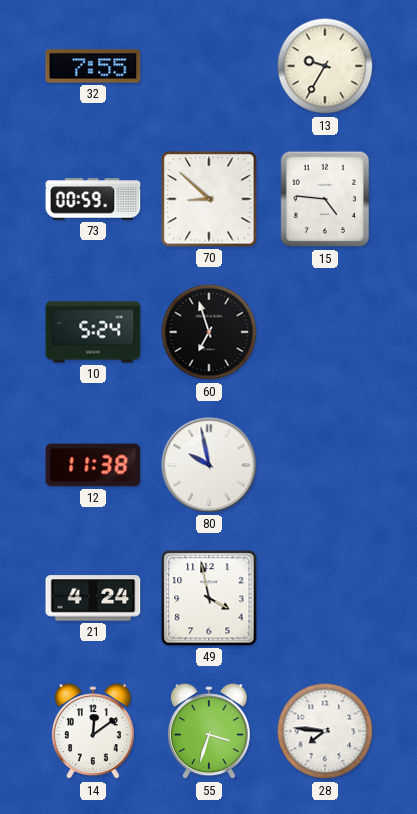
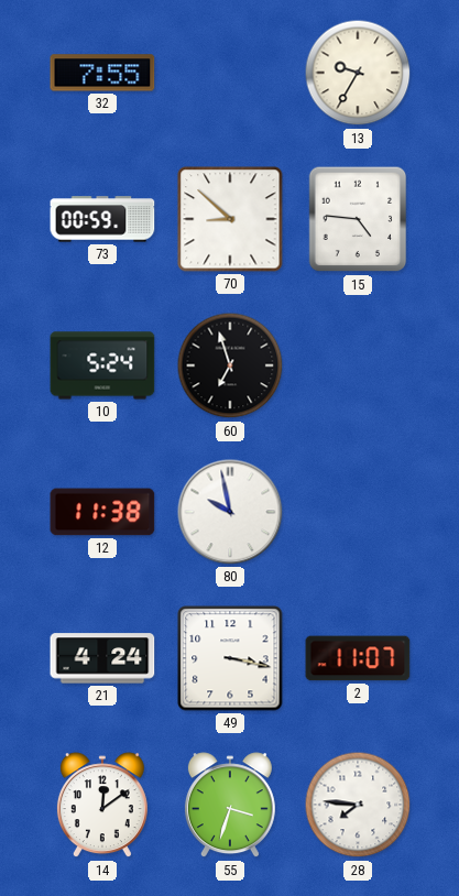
49: 3:58 -> 3:17
2: none -> 11:07
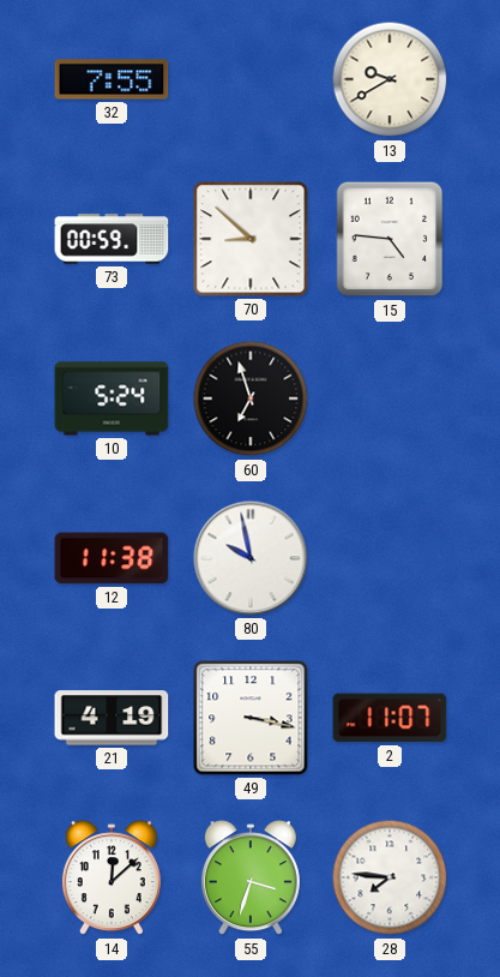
13: 9:35 -> 9:40
21: 4:24 -> 4:19
14: 12:09 -> 12:08
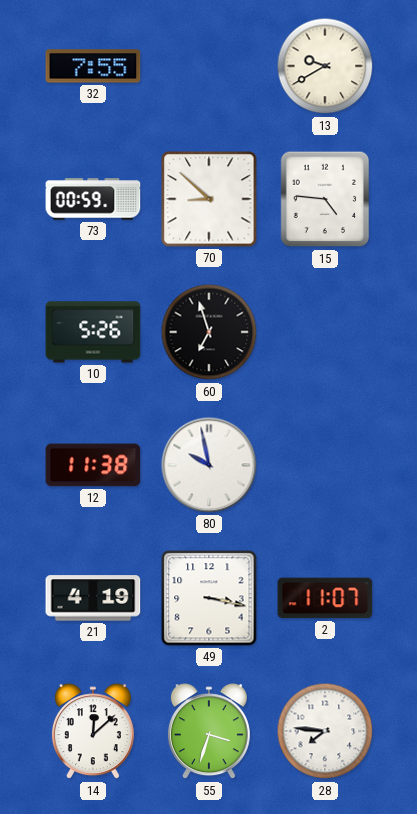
10: 5:24 -> 5:26
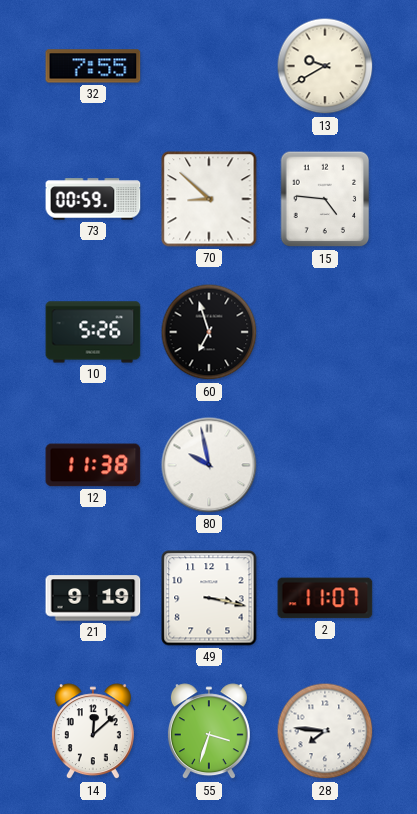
21: 4:19 -> 9:19
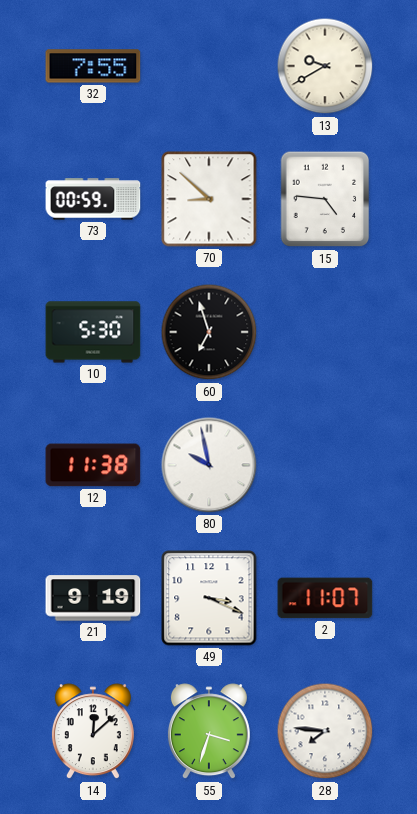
10: 5:26 -> 5:30
49: 3:17 -> 3:19
